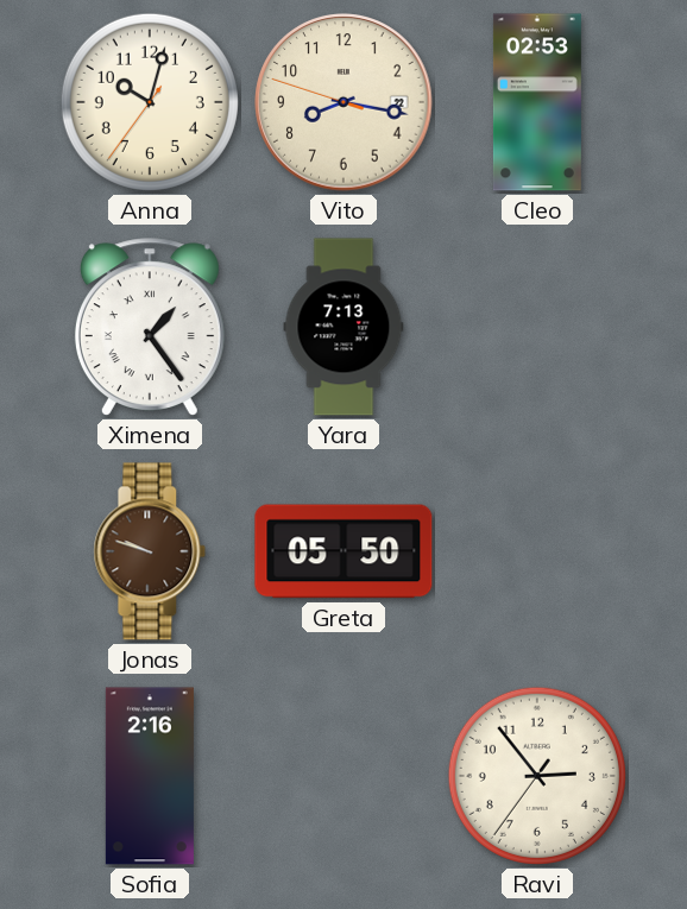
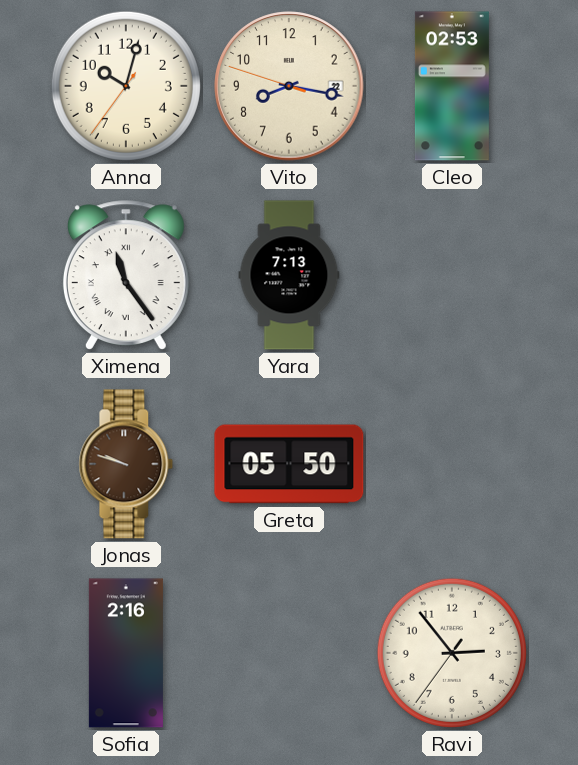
Ximena: 1:24 -> 11:24
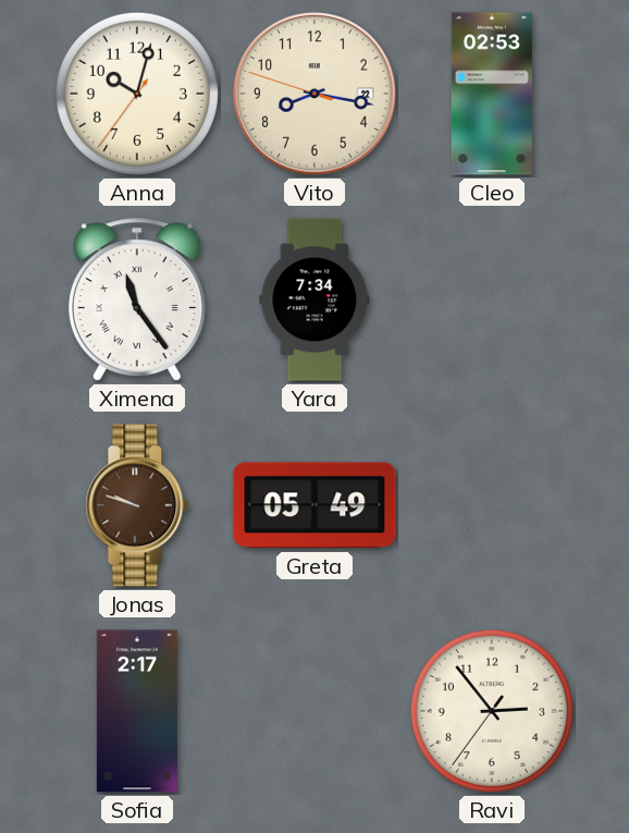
Yara: 7:13 -> 7:34
Greta: 05:50 -> 05:49
Sofia: 2:16 -> 2:17
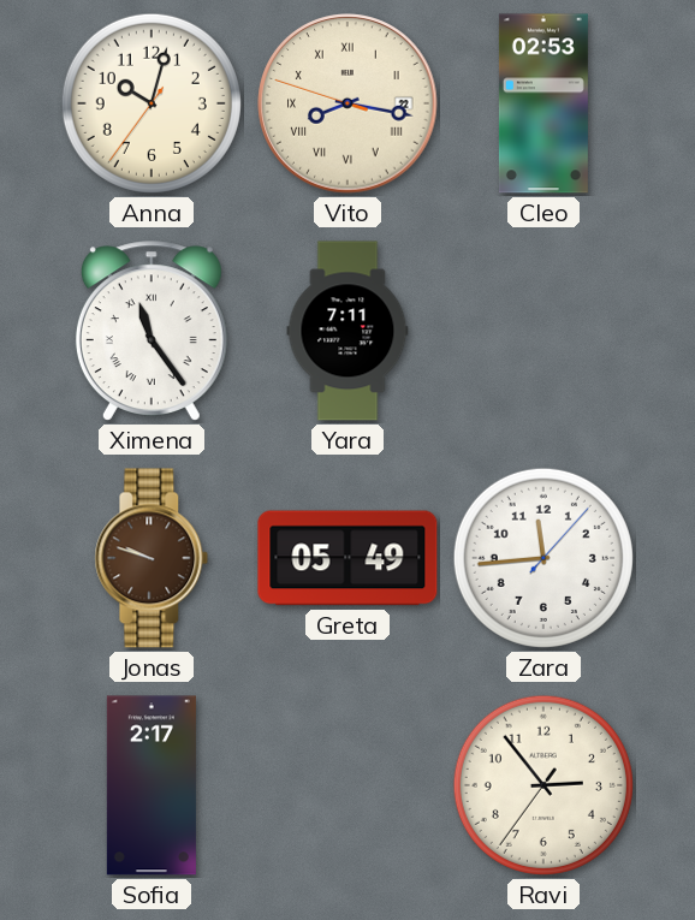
Vito numerals: Arabic -> Roman
Yara: 7:34 -> 7:11
Zara: none -> 11:44
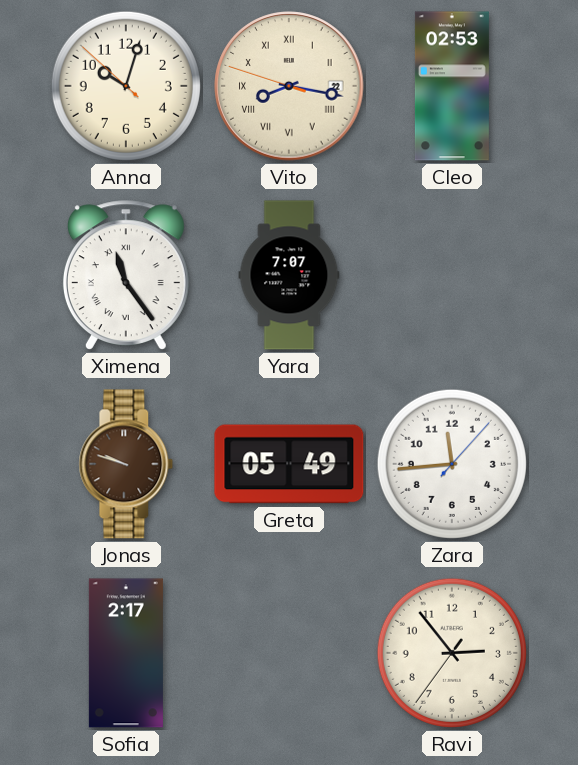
Anna: 10:02:36 -> 10:02:52
Yara: 7:11 -> 7:07
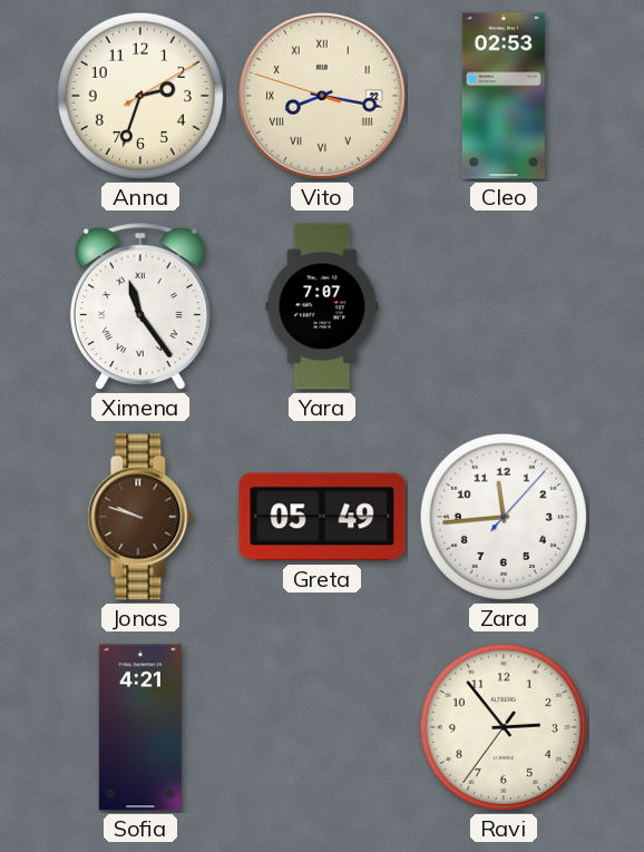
Anna: 10:02 -> 2:33
Sofia: 2:17 -> 4:21
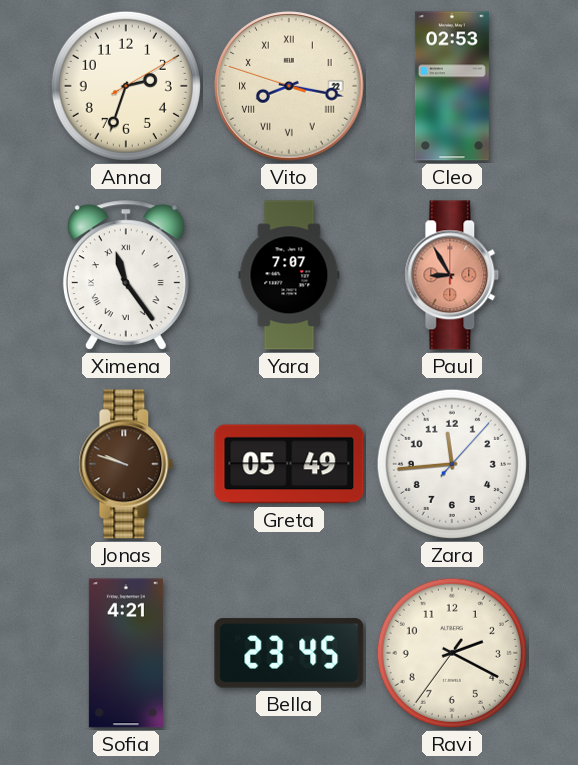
Paul: none -> 8:55
Bella: none -> 23:45
Ravi: 2:53 -> 2:19
